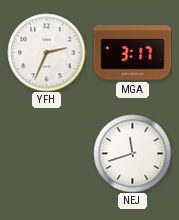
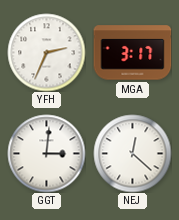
GGT: none -> 3:01
NEJ: 11:42 -> 12:22
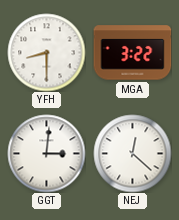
YFH: 2:34 -> 8:30
MGA: 3:17 -> 3:22
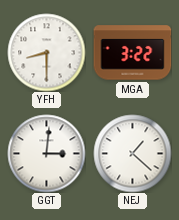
NEJ: 12:22 -> 1:22
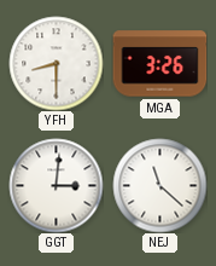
MGA: 3:22 -> 3:26
NEJ: 1:22 -> 11:22
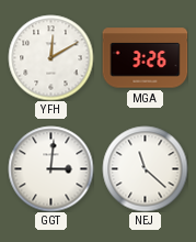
YFH: 8:30 -> 12:10
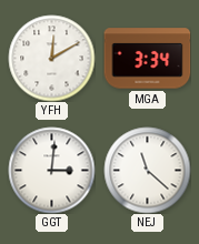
MGA: 3:26 -> 3:34
